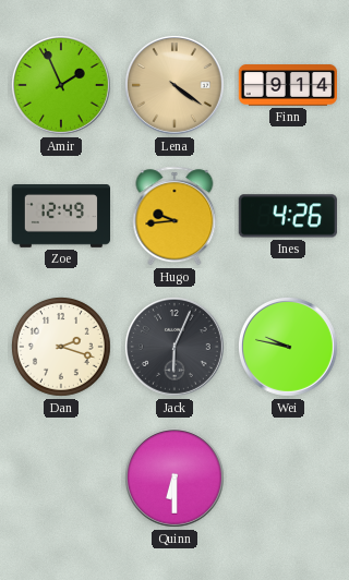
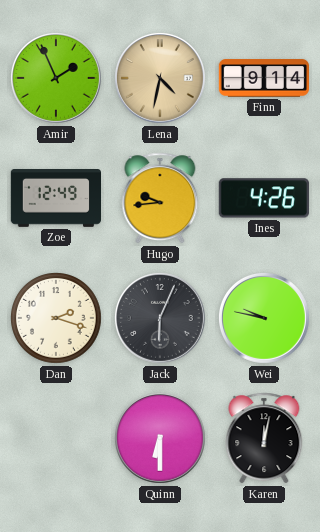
Lena: 4:21 -> 4:32
Karen: none -> 12:02
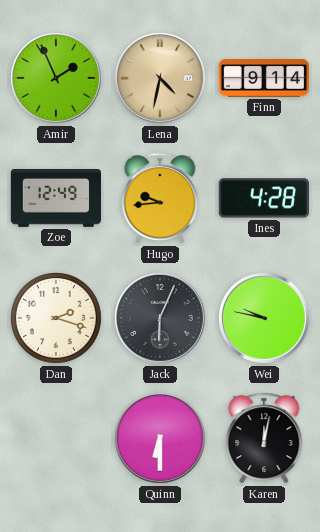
Ines: 4:26 -> 4:28
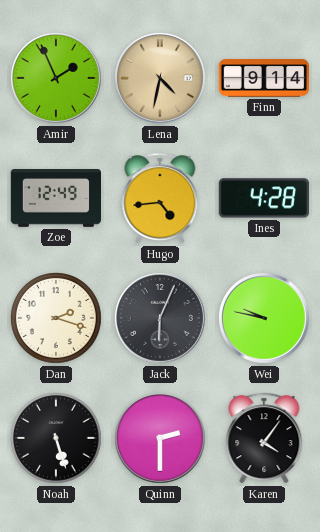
Hugo: 9:44 -> 4:44
Noah: none -> 5:27
Quinn: 6:30 -> 2:30
Karen: 12:02 -> 4:06
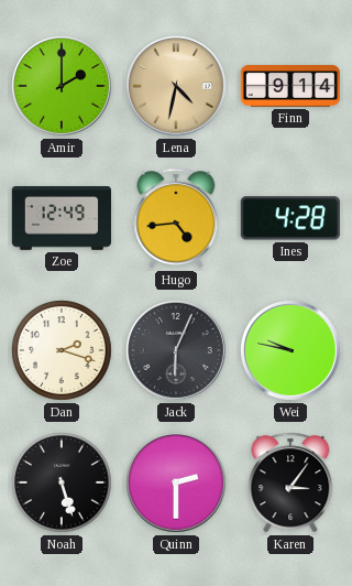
Amir: 1:56 -> 2:00
Karen: 4:06 -> 3:06
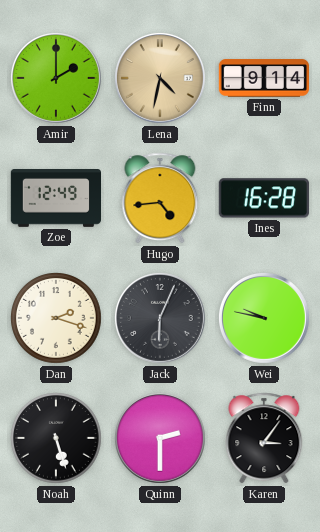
Ines: 4:28 -> 16:28
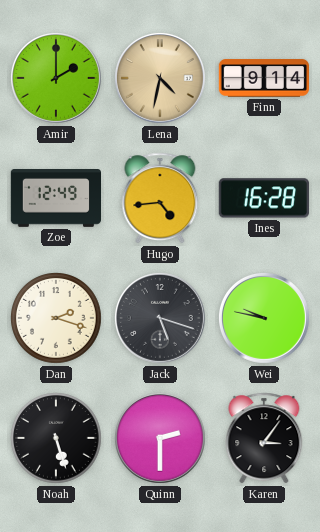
Jack: 6:04 -> 5:18
